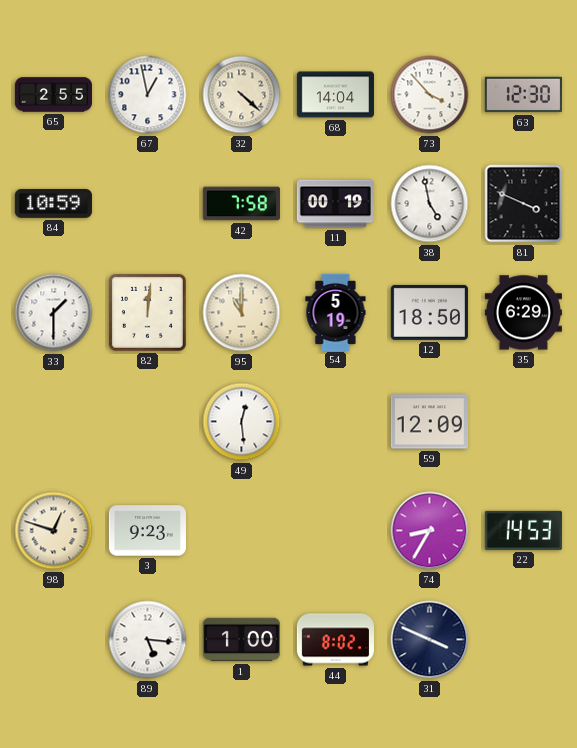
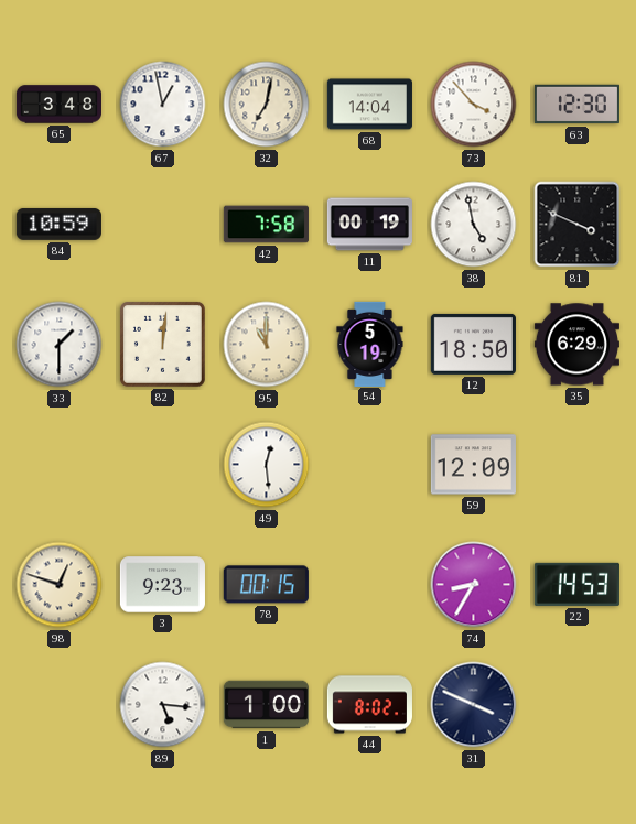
65: 2:55 -> 3:48
32: 4:22 -> 7:02
78: none -> 00:15
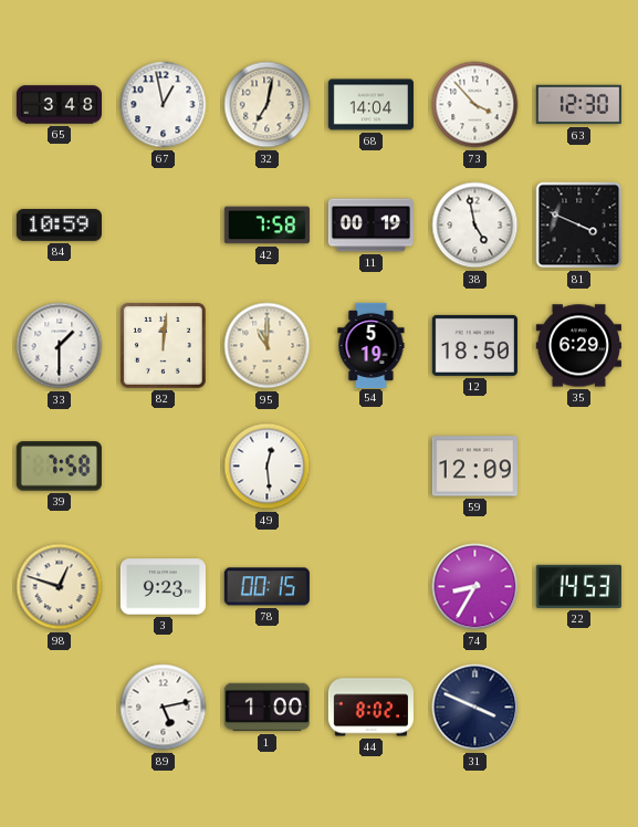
39: none -> 7:58
89: 5:16 -> 5:13
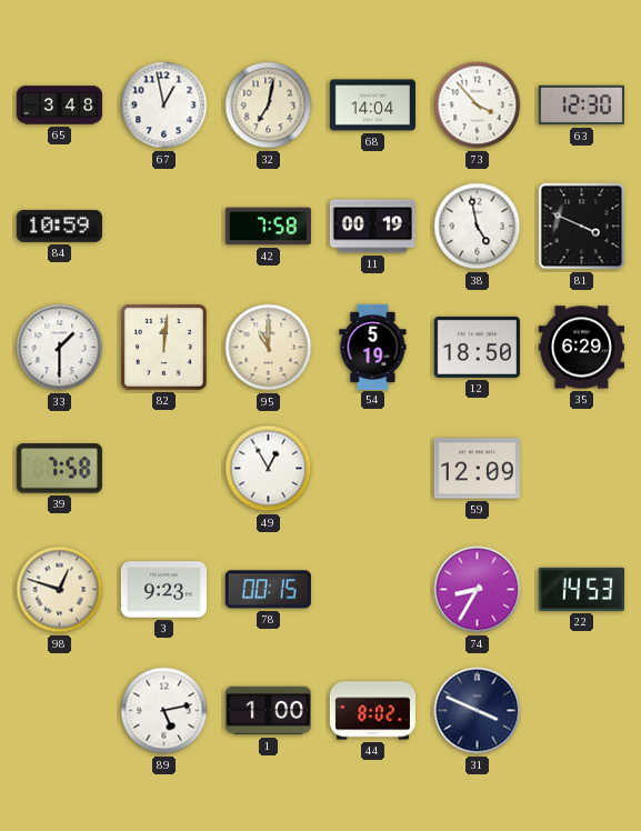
49: 12:29 -> 12:55
